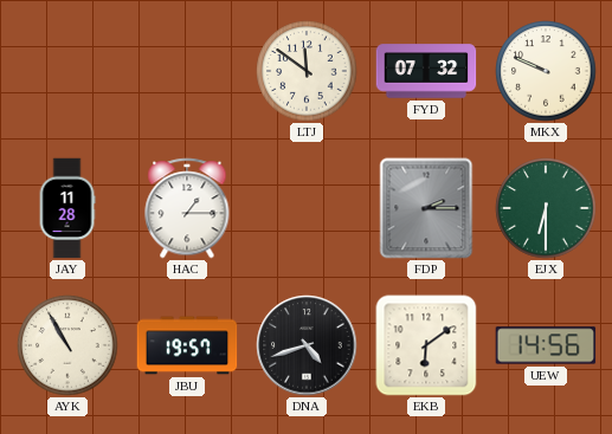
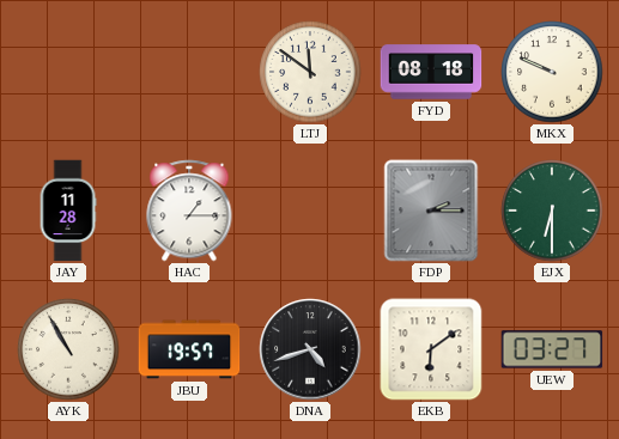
FYD: 07:32 -> 08:18
UEW: 14:56 -> 03:27
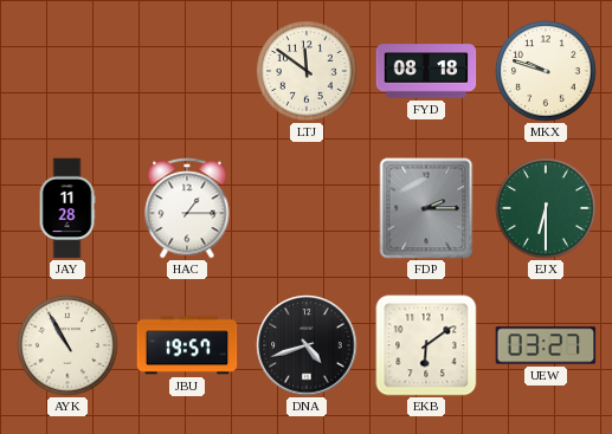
MKX: 9:49 -> 9:48
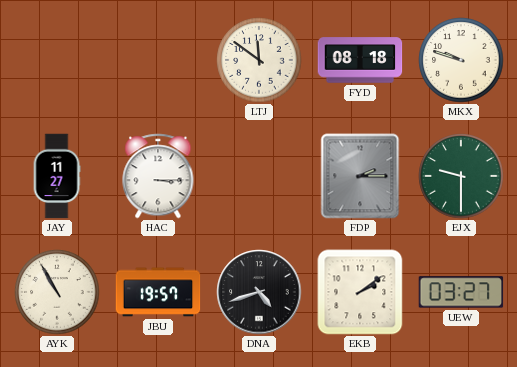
JAY: 11:28 -> 11:27
HAC: 1:15 -> 3:15
EJX: 6:30 -> 9:30
EKB: 6:09 -> 2:09
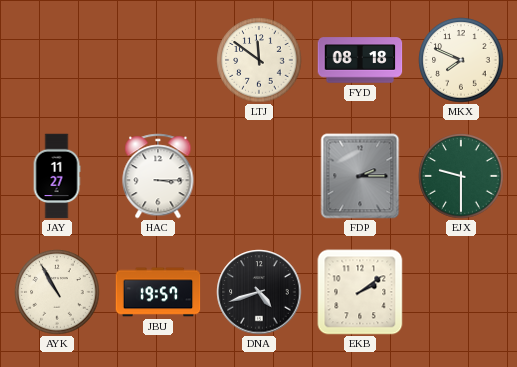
MKX: 9:48 -> 7:49
UEW: 03:27 -> none
